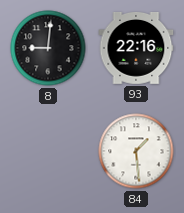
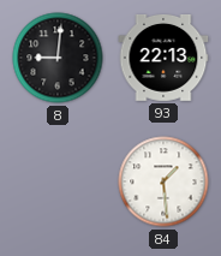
93: 22:16 -> 22:13
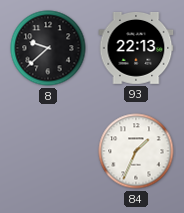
8: 9:01 -> 9:38
84: 1:29 -> 1:34
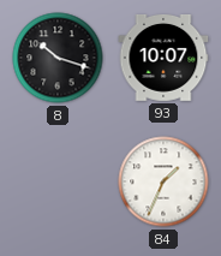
8: 9:38 -> 10:18
93: 22:13 -> 10:07
